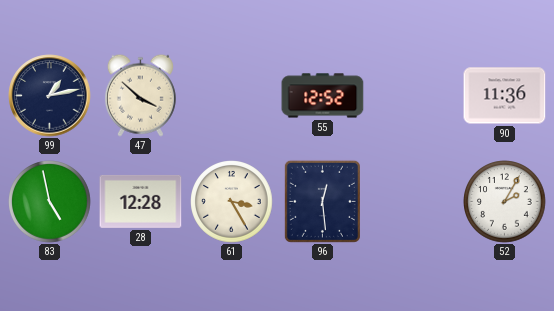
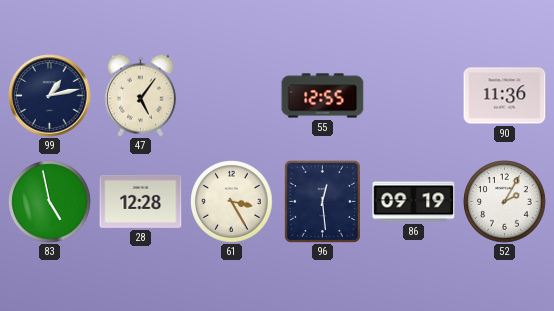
47: 3:52 -> 5:06
55: 12:52 -> 12:55
86: none -> 09:19
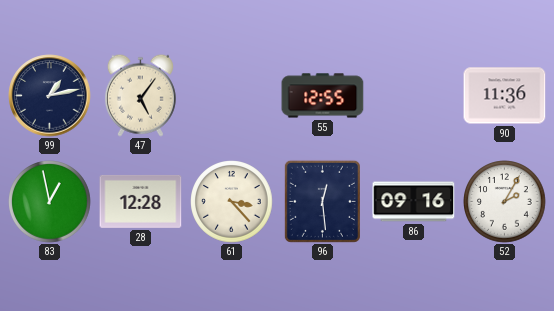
83: 4:58 -> 12:58
61: 3:25 -> 3:23
86: 09:19 -> 09:16
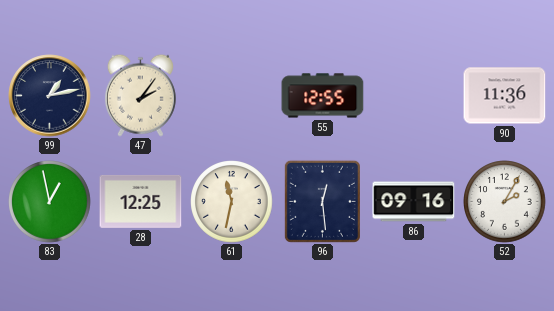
47: 5:06 -> 2:06
28: 12:28 -> 12:25
61: 3:23 -> 11:32
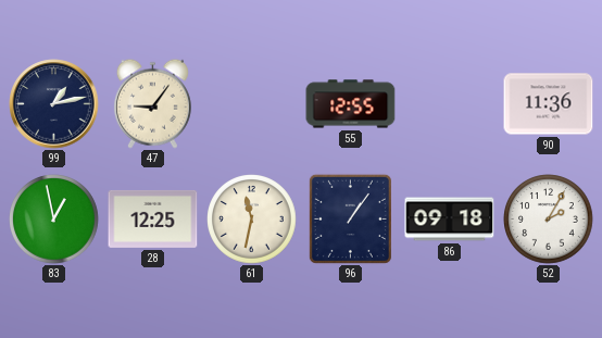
47: 2:06 -> 9:06
96: 12:29 -> 1:06
86: 09:16 -> 09:18
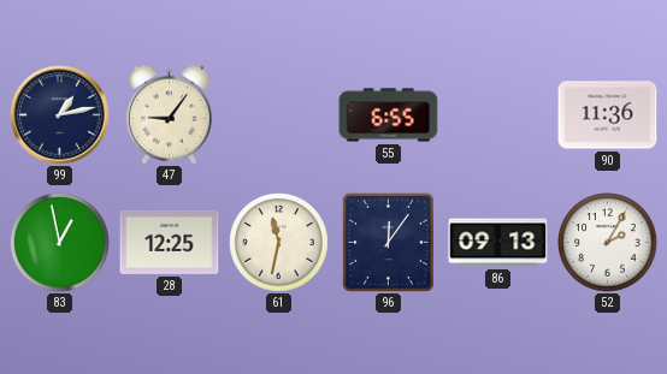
55: 12:55 -> 6:55
96: 1:06 -> 12:06
86: 09:18 -> 09:13
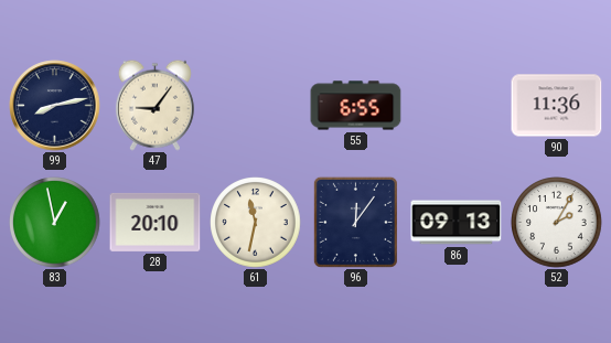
99: 1:13 -> 8:13
28: 12:25 -> 20:10
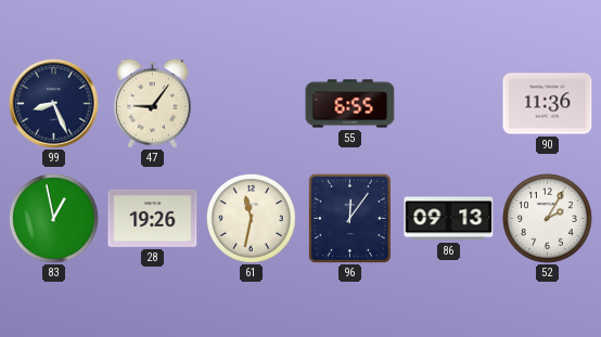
99: 8:13 -> 8:26
28: 20:10 -> 19:26
